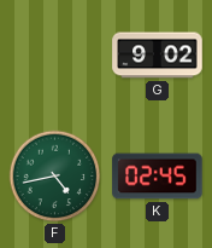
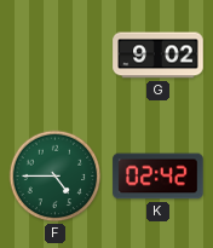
F: 4:43 -> 4:45
K: 02:45 -> 02:42
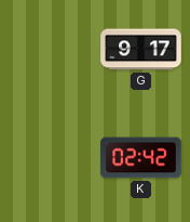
G: 9:02 -> 9:17
F: 4:45 -> none
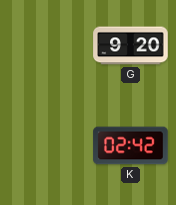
G: 9:17 -> 9:20
